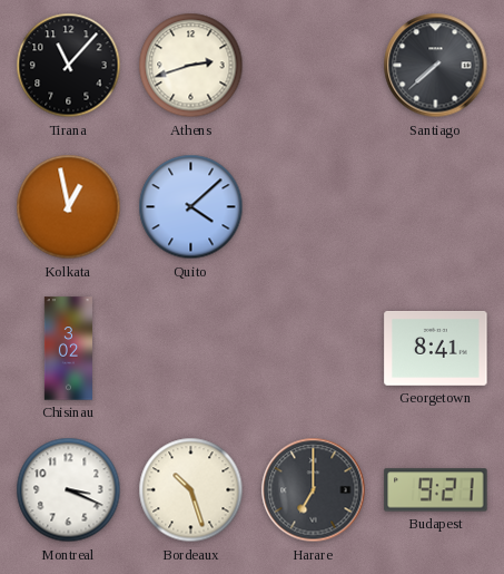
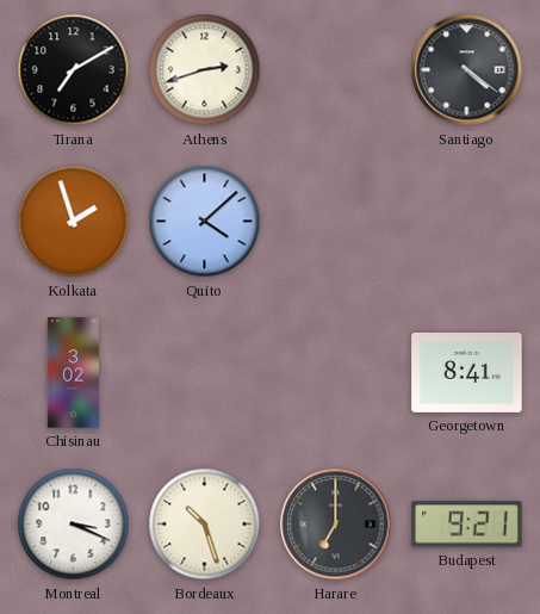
Tirana: 11:07 -> 7:10
Santiago: 7:38 -> 4:21
Kolkata: 12:58 -> 1:57
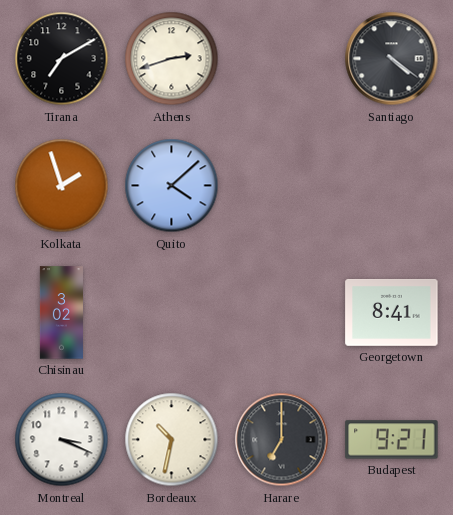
Bordeaux: 10:27 -> 10:32
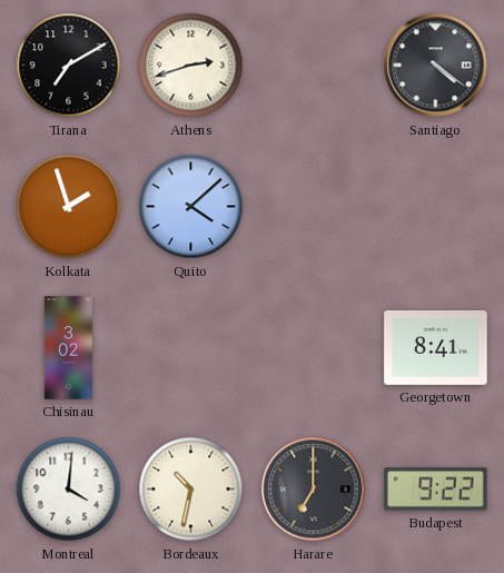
Montreal: 3:19 -> 4:01
Budapest: 9:21 -> 9:22
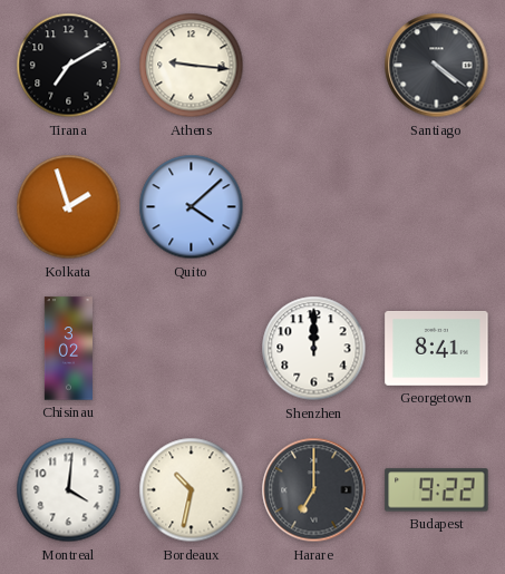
Athens: 2:42 -> 9:16
Shenzhen: none -> 12:00
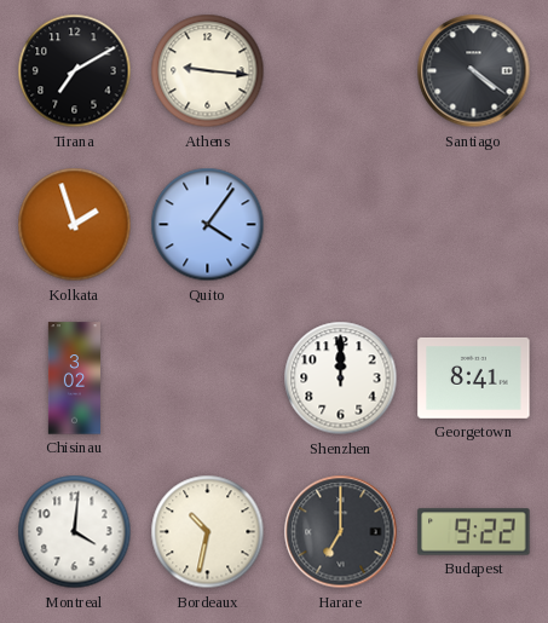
Quito: 4:08 -> 4:06
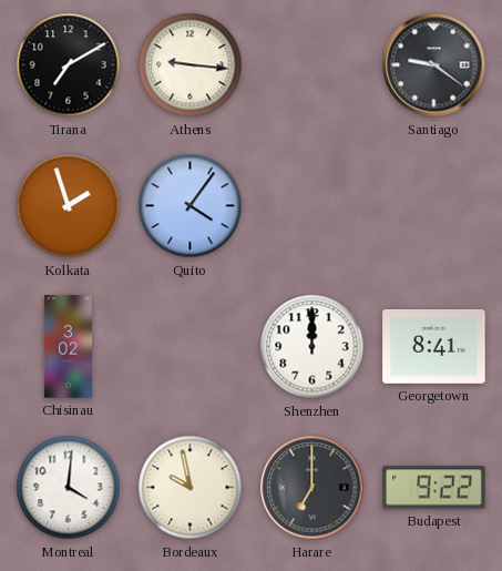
Santiago: 4:21 -> 9:21
Bordeaux: 10:32 -> 9:58
